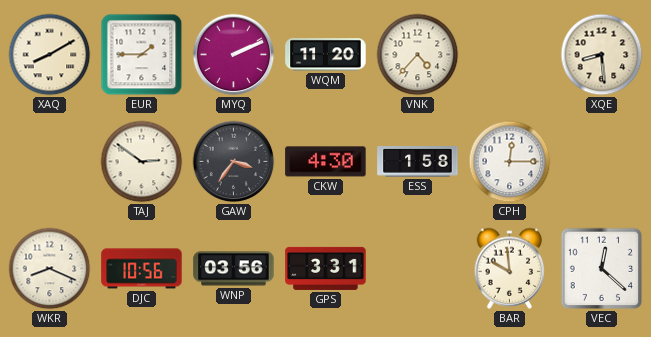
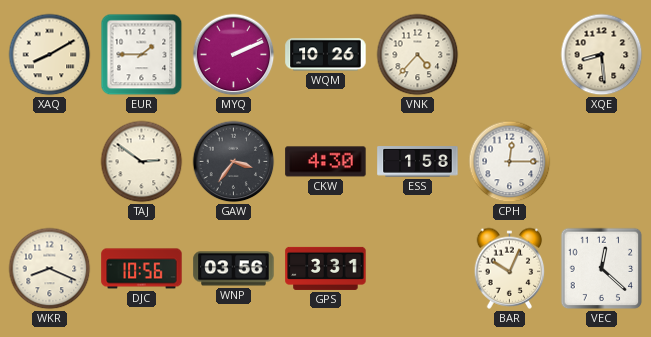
WQM: 11:20 -> 10:26
BAR: 9:59 -> 10:04
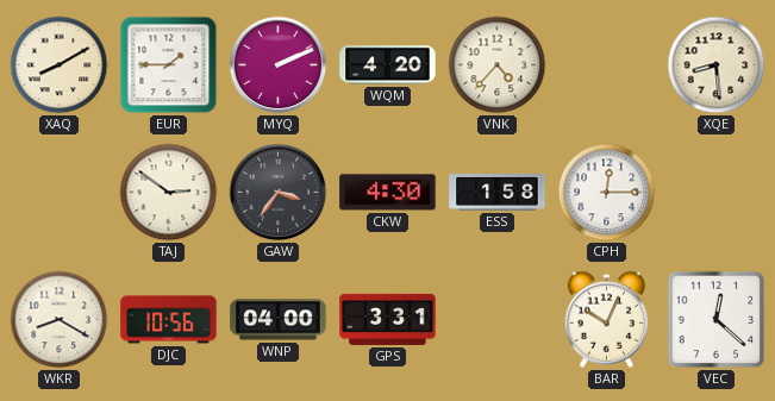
WQM: 10:26 -> 4:20
WKR: 8:19 -> 8:20
WNP: 03:56 -> 04:00
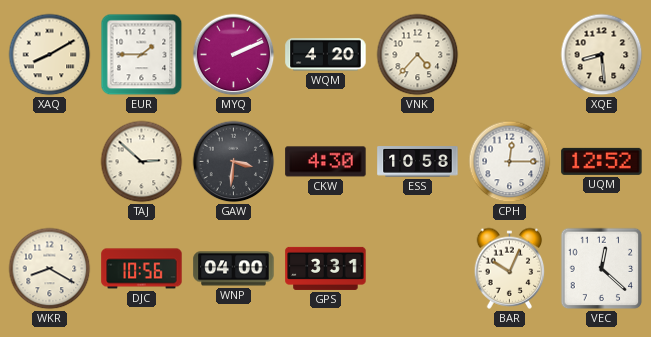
TAJ: 2:51 -> 2:52
GAW: 3:36 -> 3:31
ESS: 1:58 -> 10:58
UQM: none -> 12:52
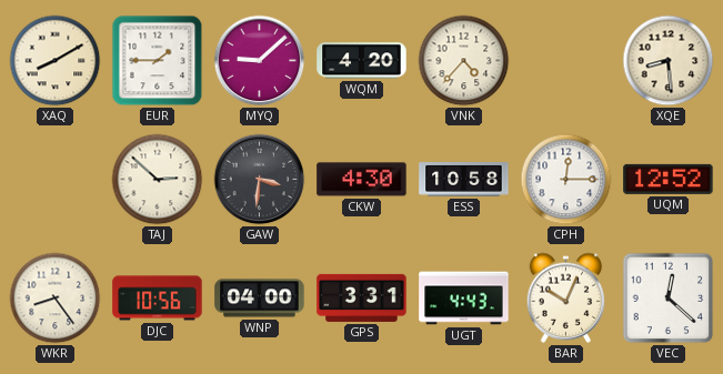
MYQ: 2:11 -> 9:08
WKR: 8:20 -> 8:24
UGT: none -> 4:43
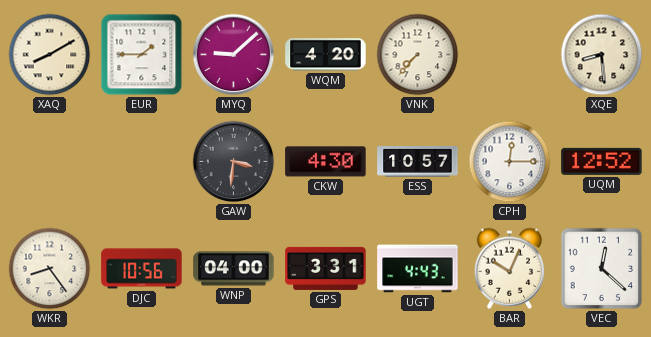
VNK: 4:37 -> 7:37
TAJ: 2:52 -> none
ESS: 10:58 -> 10:57
